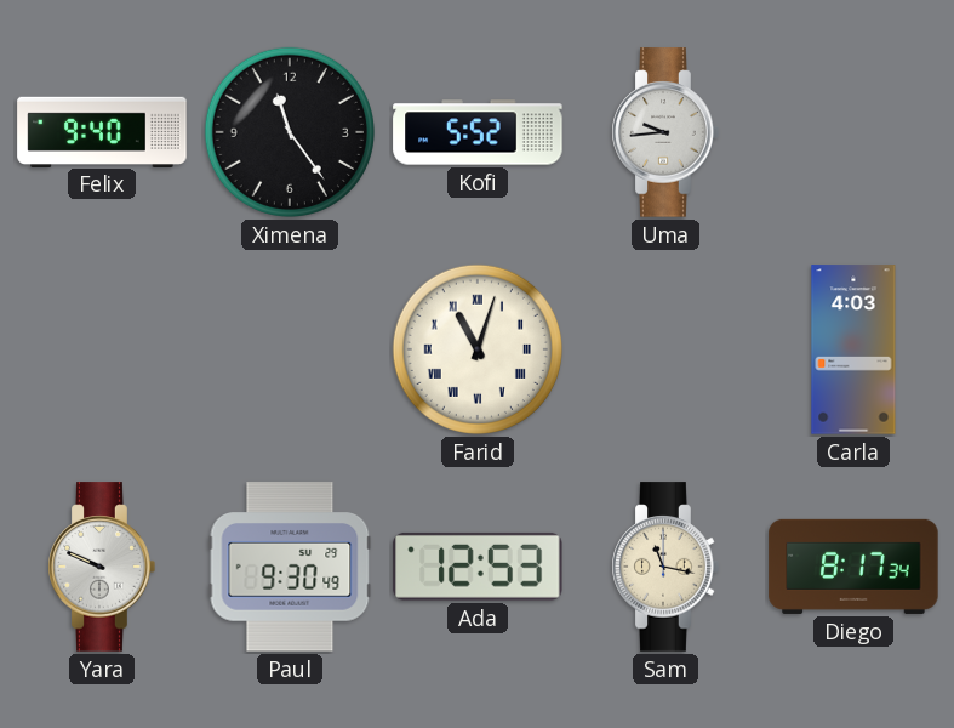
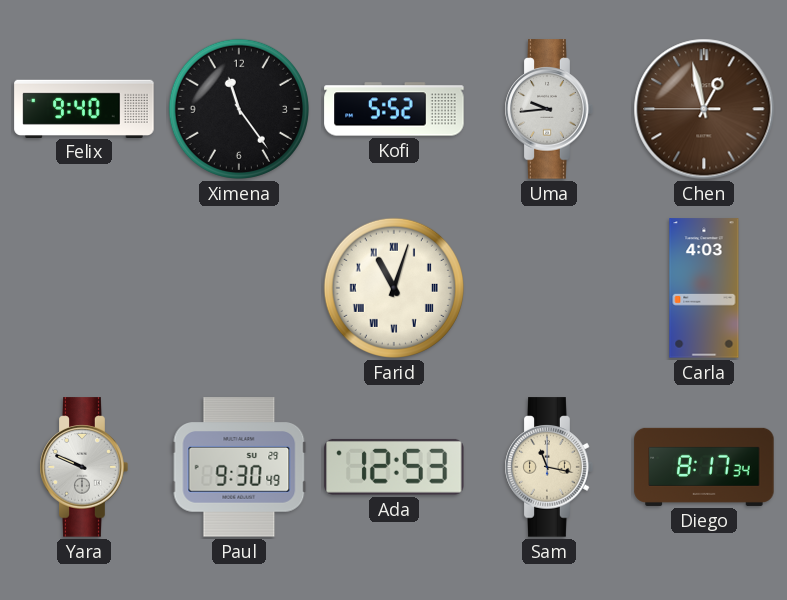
Chen: none -> 12:57
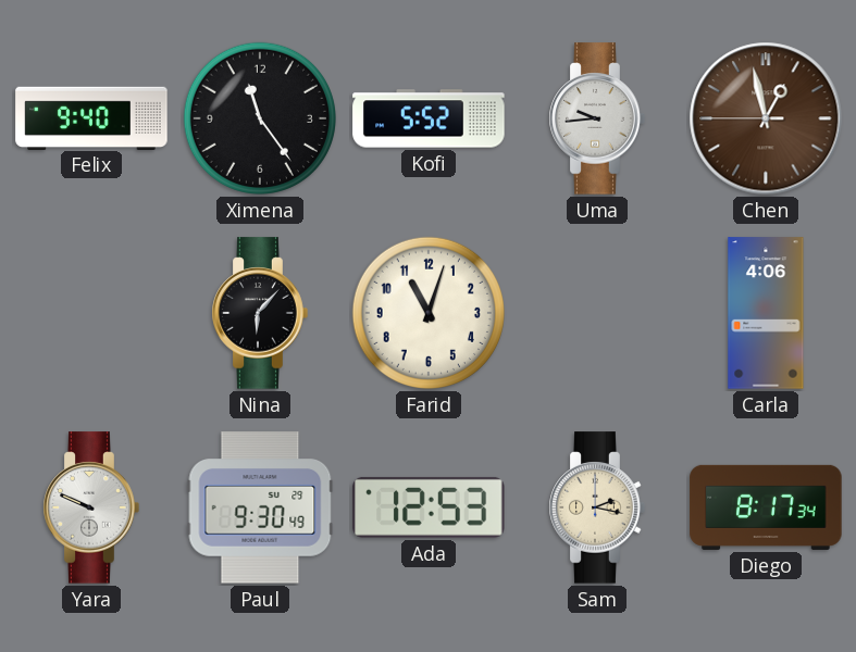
Nina: none -> 6:07
Farid numerals: Roman -> Arabic
Carla: 4:03 -> 4:06
Sam: 11:17 -> 2:17
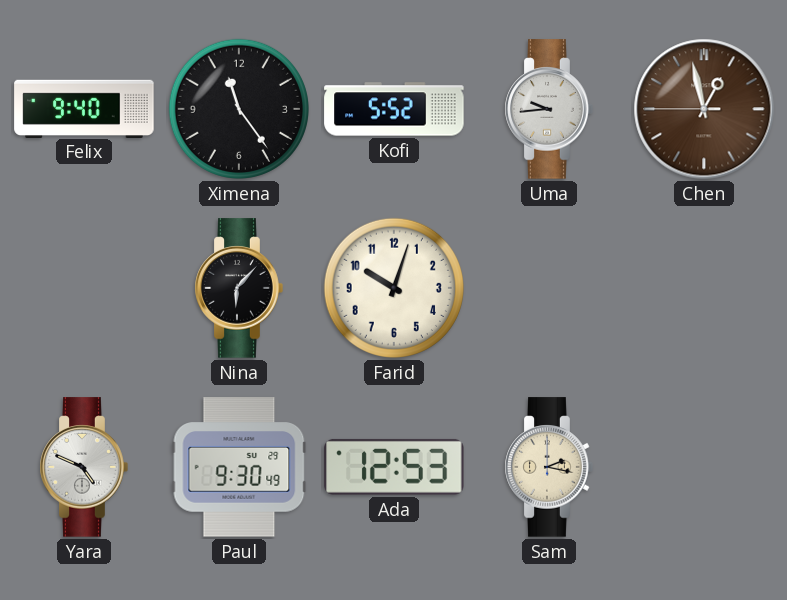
Farid: 11:03 -> 10:03
Carla: 4:06 -> none
Yara: 9:49 -> 4:49
Diego: 8:17 -> none
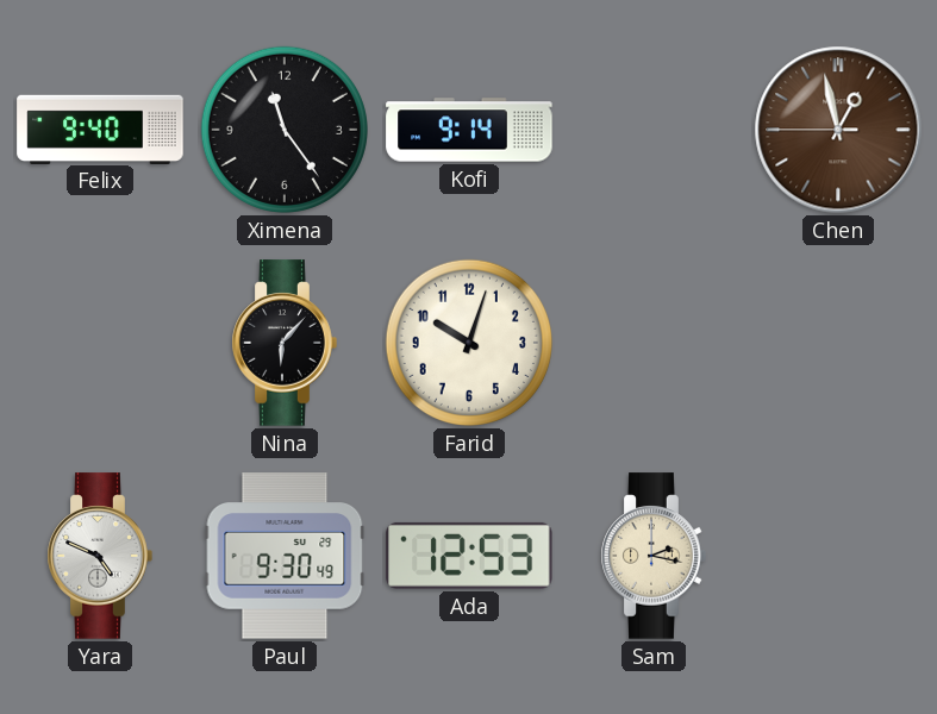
Kofi: 5:52 -> 9:14
Uma: 9:44 -> none
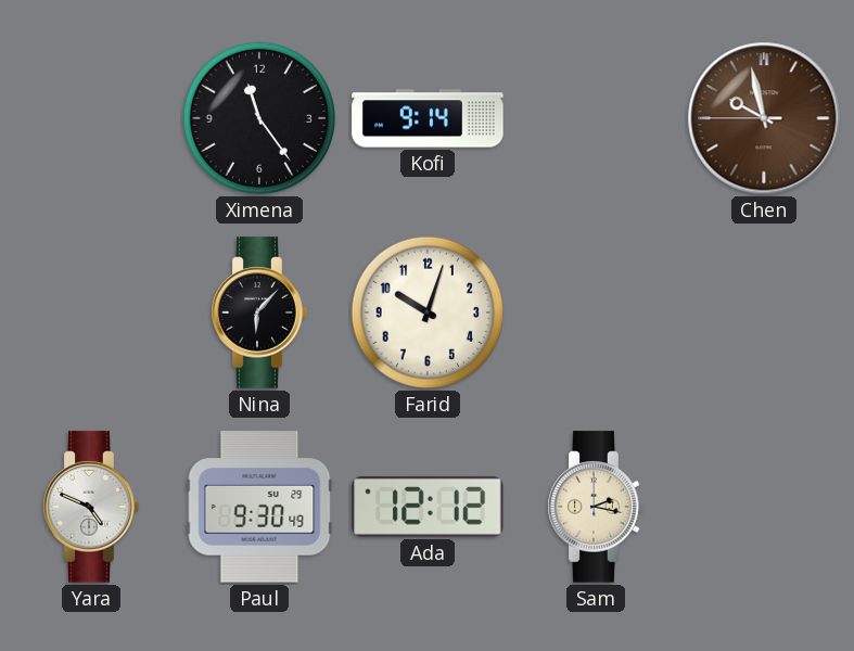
Felix: 9:40 -> none
Chen: 12:57 -> 9:57
Ada: 12:53 -> 12:12
